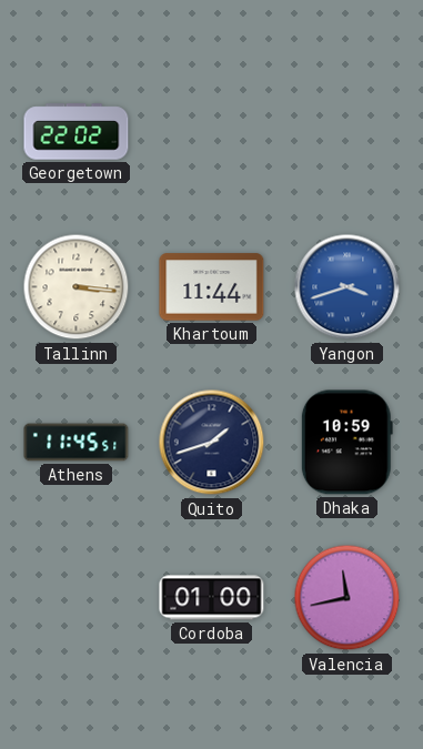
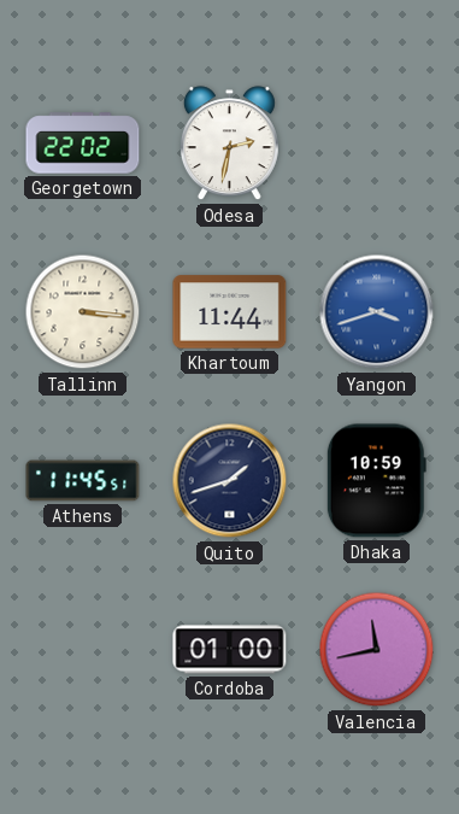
Odesa: none -> 2:32
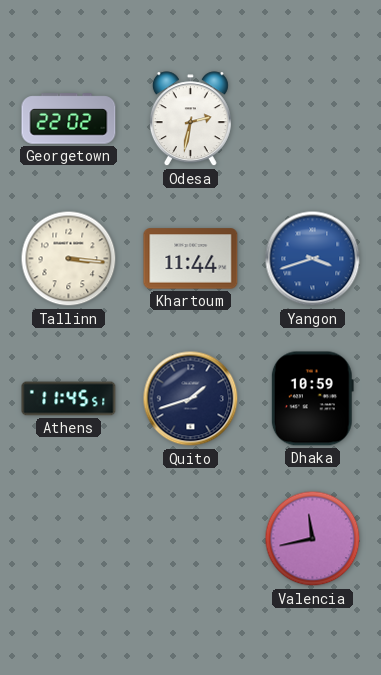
Cordoba: 01:00 -> none
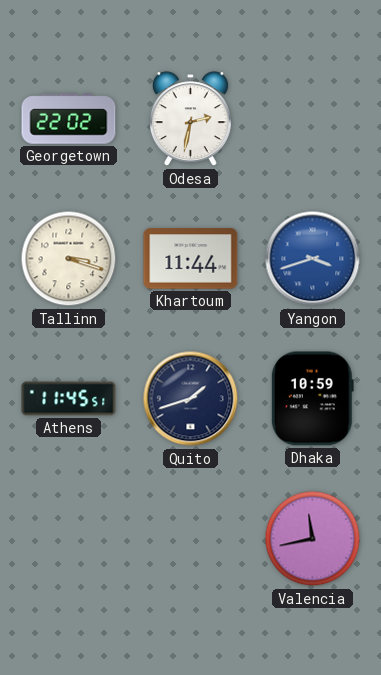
Tallinn: 3:16 -> 3:18
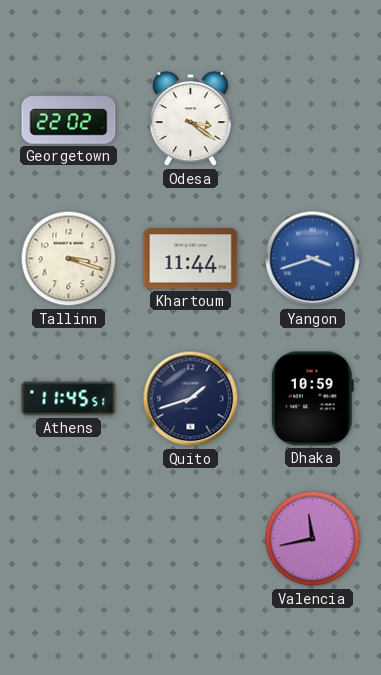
Odesa: 2:32 -> 3:21
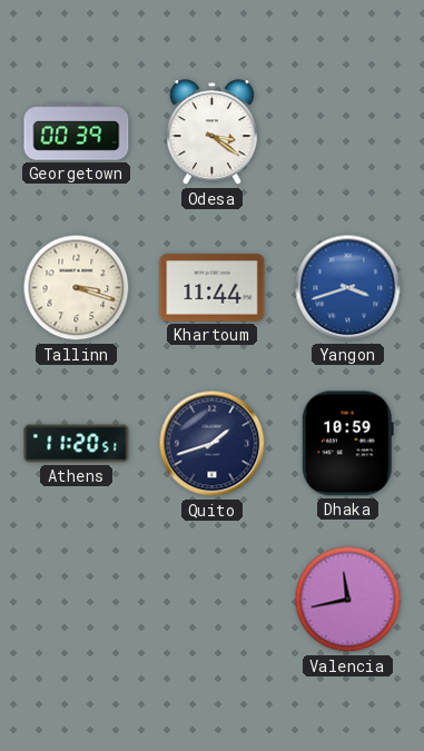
Georgetown: 22:02 -> 00:39
Athens: 11:45 -> 11:20
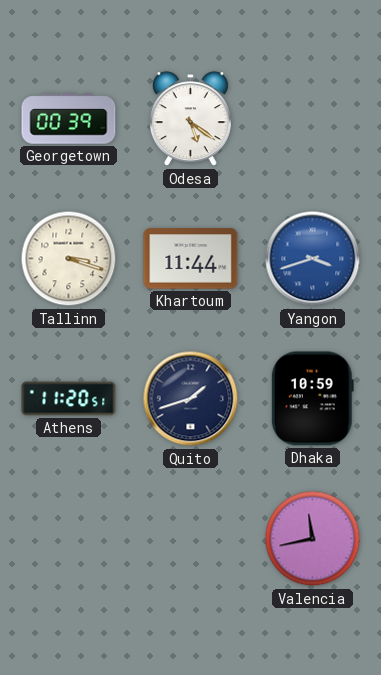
Odesa: 3:21 -> 5:21
